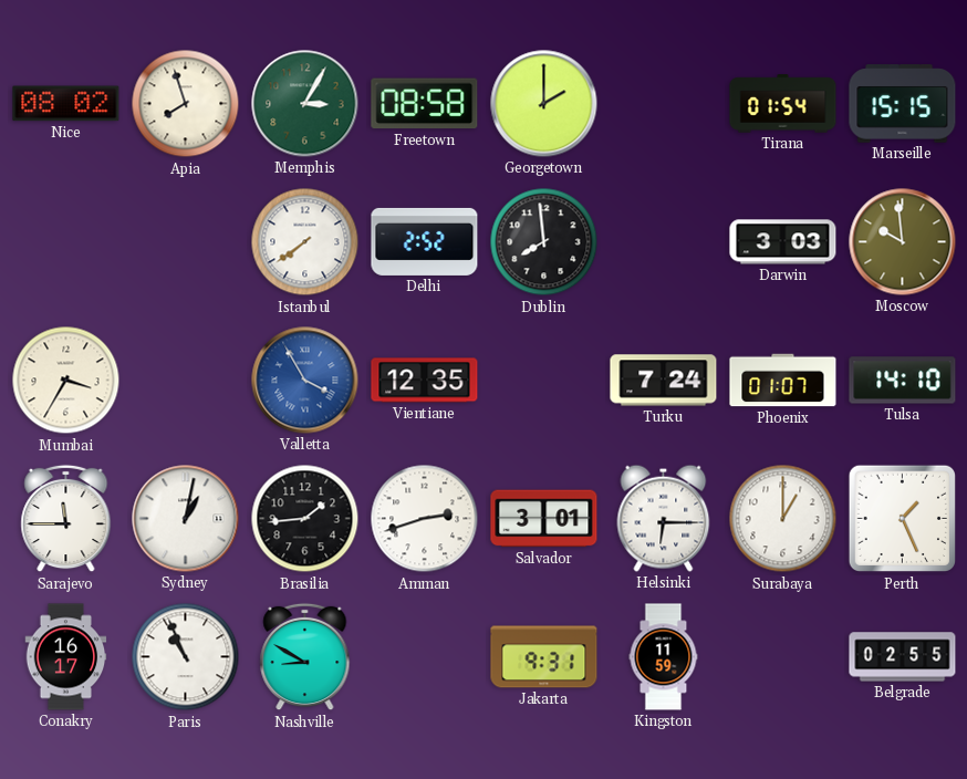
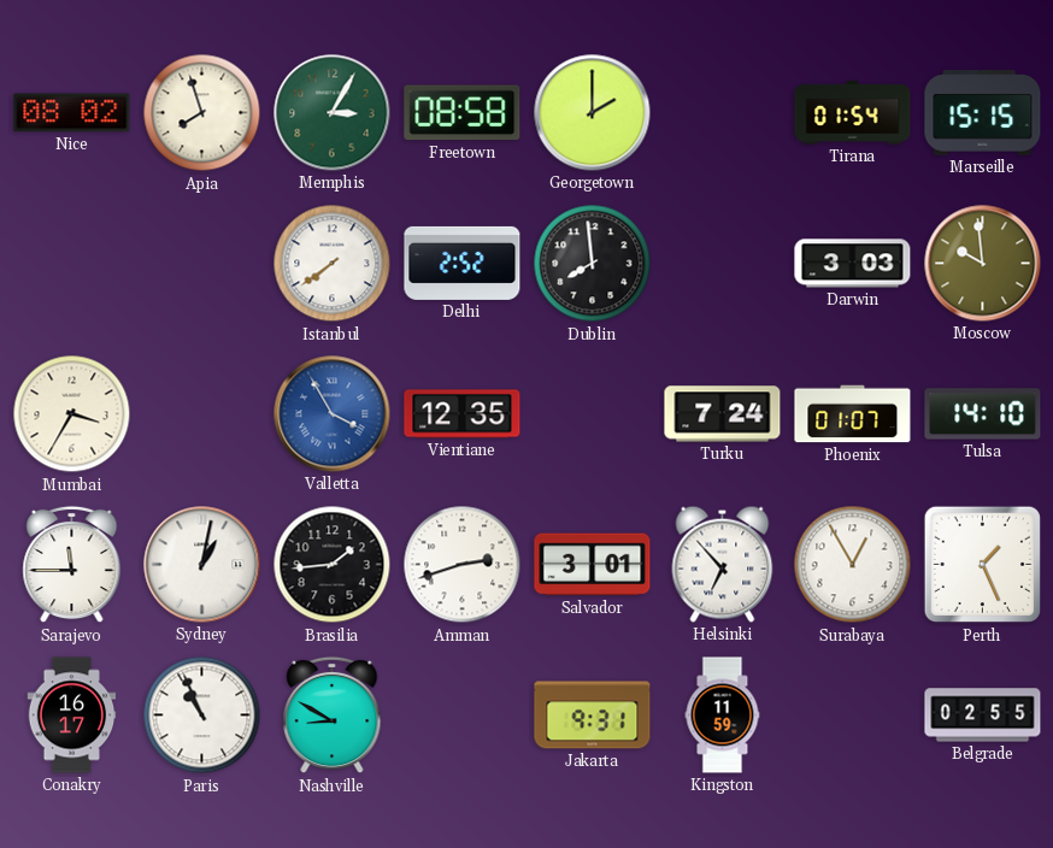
Helsinki: 6:15 -> 6:53
Surabaya: 1:00 -> 12:55
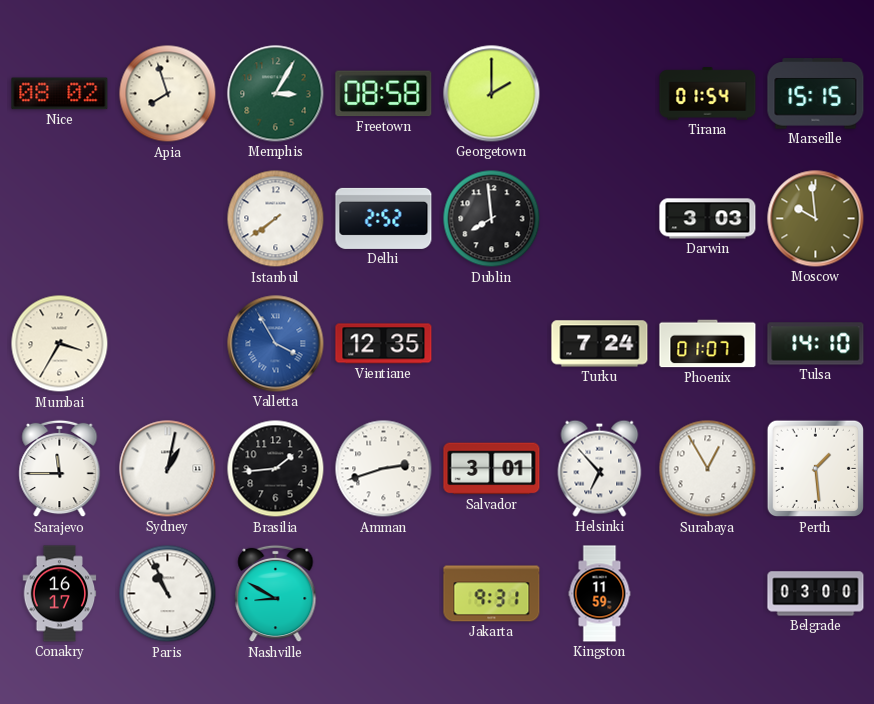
Perth: 1:26 -> 1:29
Belgrade: 02:55 -> 03:00
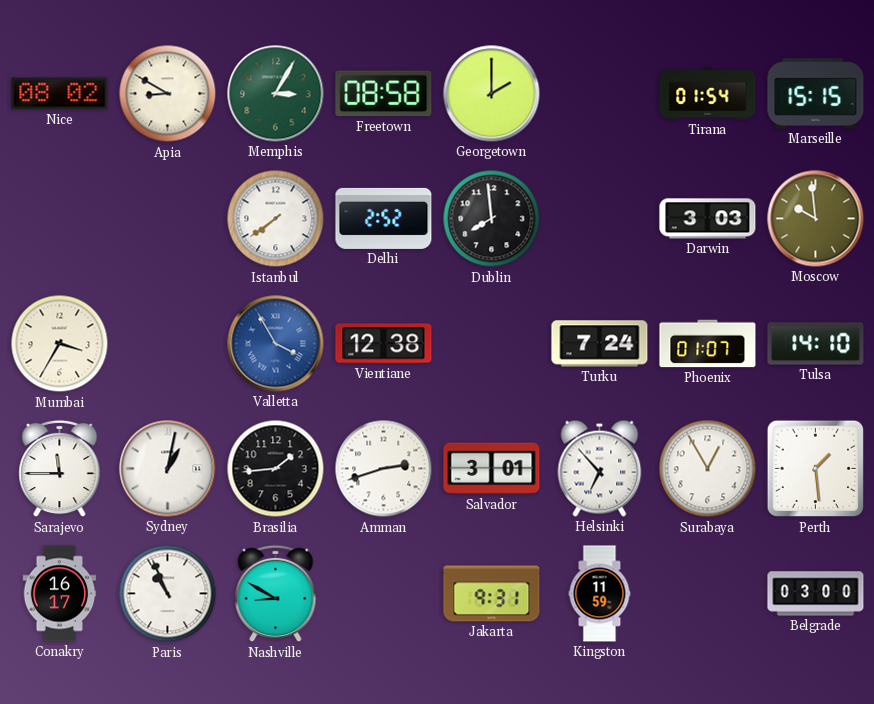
Apia: 7:57 -> 8:50
Vientiane: 12:35 -> 12:38
